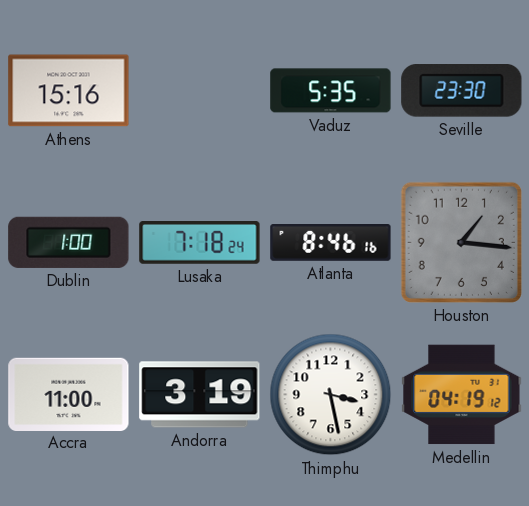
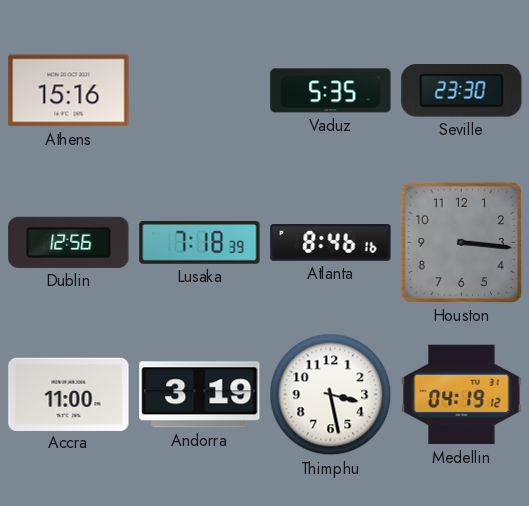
Dublin: 1:00 -> 12:56
Lusaka: 7:18:24 -> 7:18:39
Houston: 1:16 -> 3:16
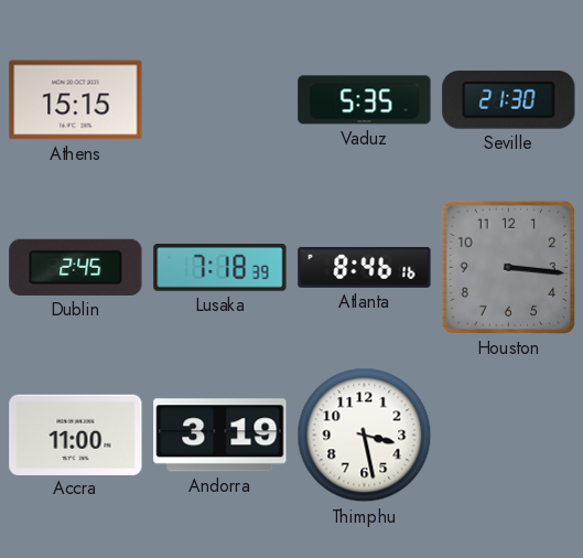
Athens: 15:16 -> 15:15
Seville: 23:30 -> 21:30
Dublin: 12:56 -> 2:45
Medellin: 04:19 -> none
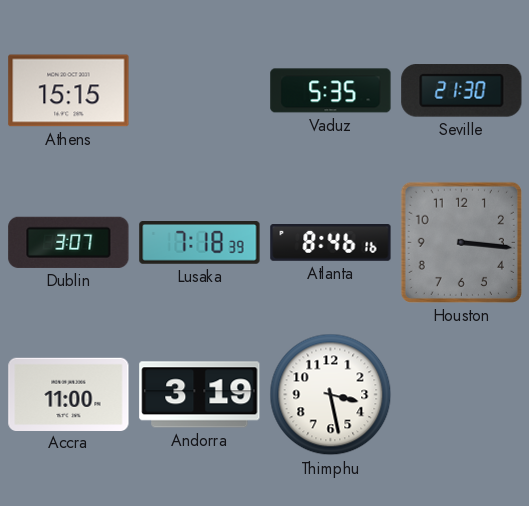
Dublin: 2:45 -> 3:07
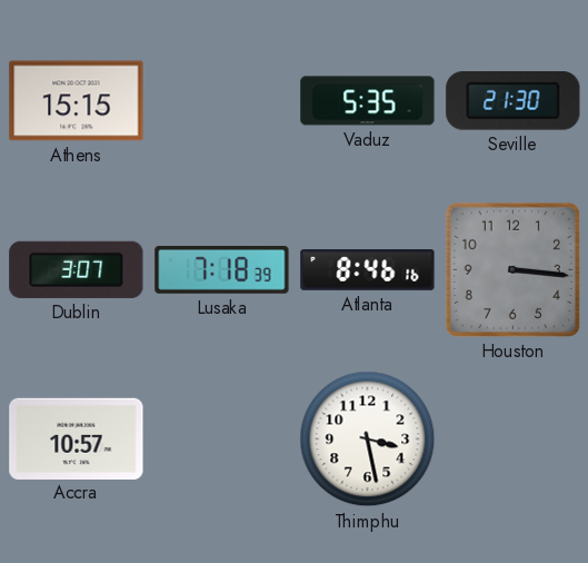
Accra: 11:00 -> 10:57
Andorra: 3:19 -> none
